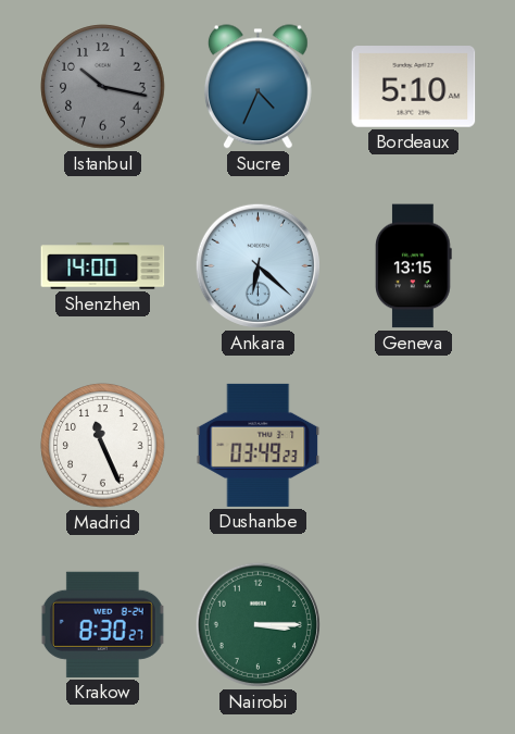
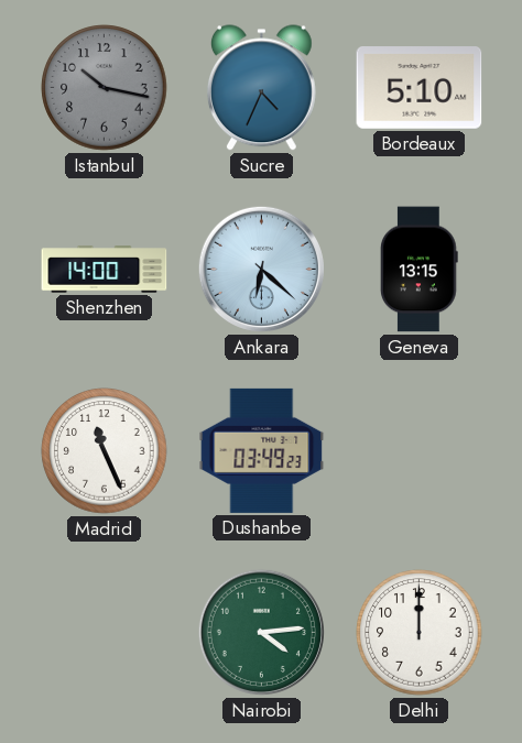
Krakow: 8:30 -> none
Nairobi: 3:15 -> 4:14
Delhi: none -> 12:00
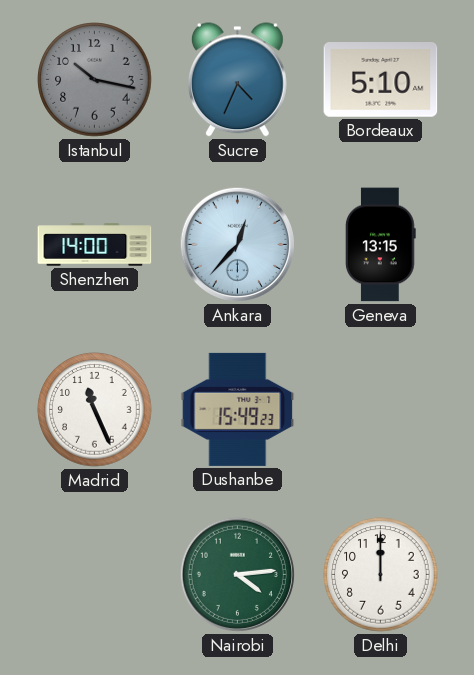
Ankara: 6:22 -> 12:37
Dushanbe: 03:49 -> 15:49
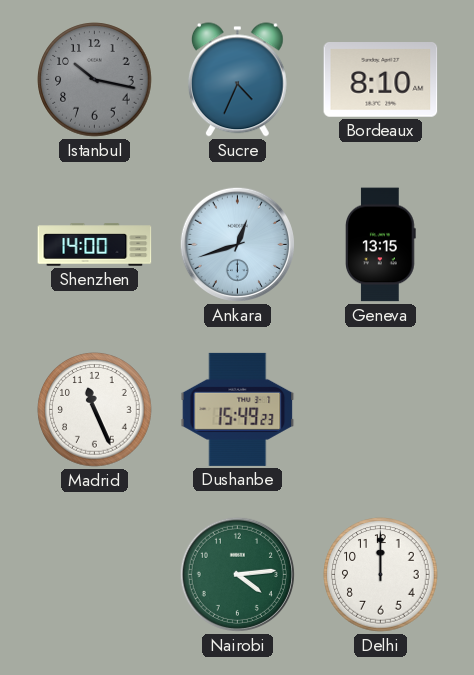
Bordeaux: 5:10 -> 8:10
Ankara: 12:37 -> 12:42
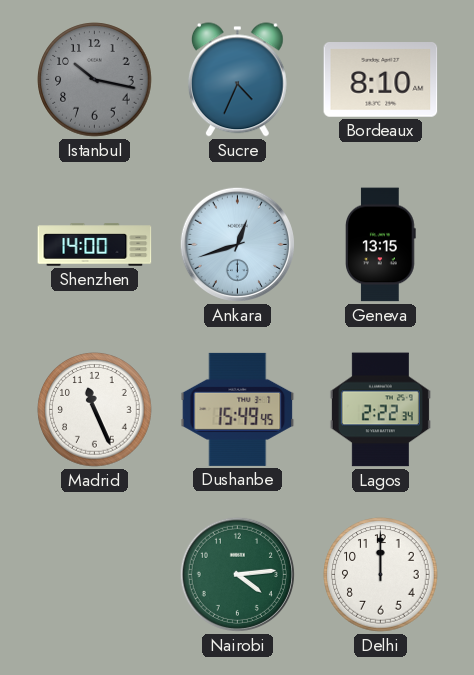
Dushanbe: 15:49:23 -> 15:49:45
Lagos: none -> 2:22
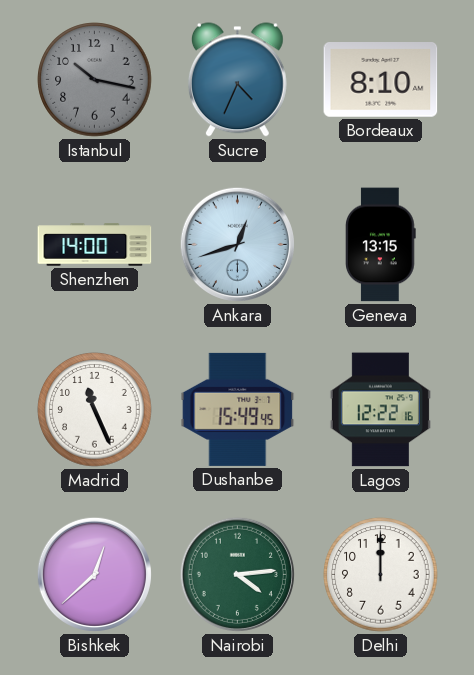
Lagos: 2:22 -> 12:22
Bishkek: none -> 12:38
